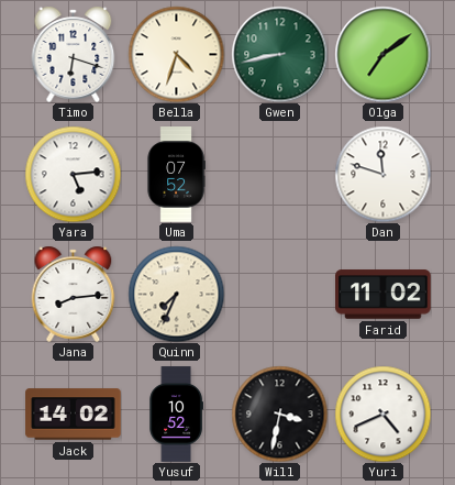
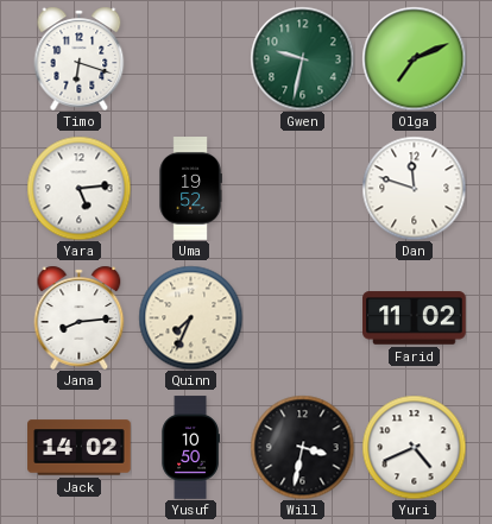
Bella: 4:33 -> none
Gwen: 8:43 -> 9:32
Olga: 7:09 -> 7:11
Uma: 07:52 -> 19:52
Yusuf: 10:52 -> 10:50
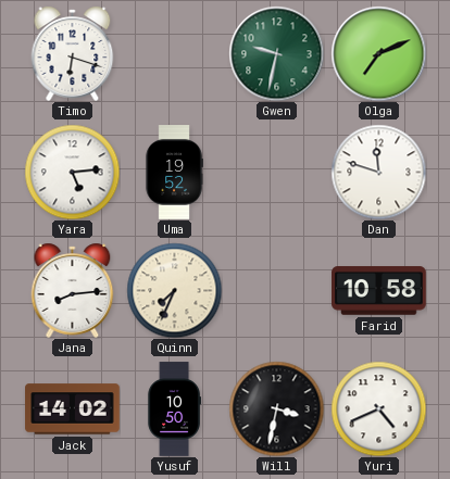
Farid: 11:02 -> 10:58
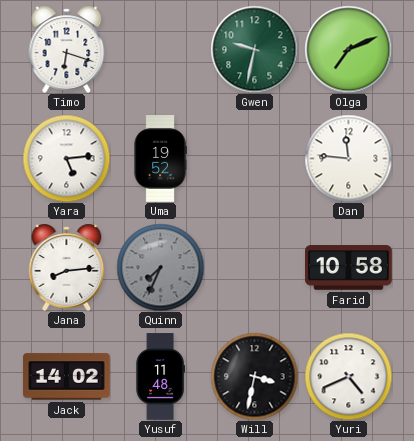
Dan: 11:48 -> 11:46
Quinn dial: cream -> grey
Yusuf: 10:50 -> 11:48
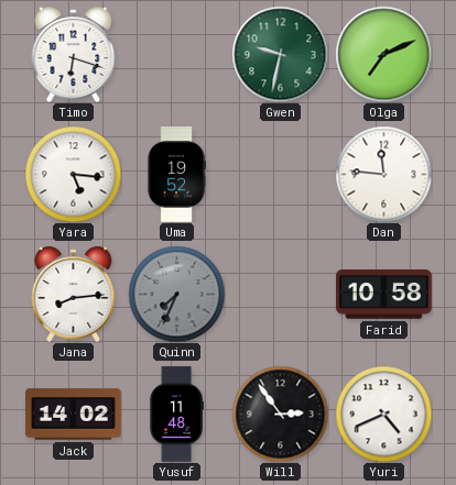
Yara: 5:14 -> 5:16
Will: 3:32 -> 2:54
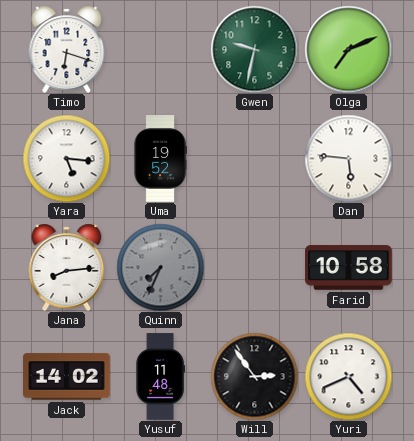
Dan: 11:46 -> 5:46
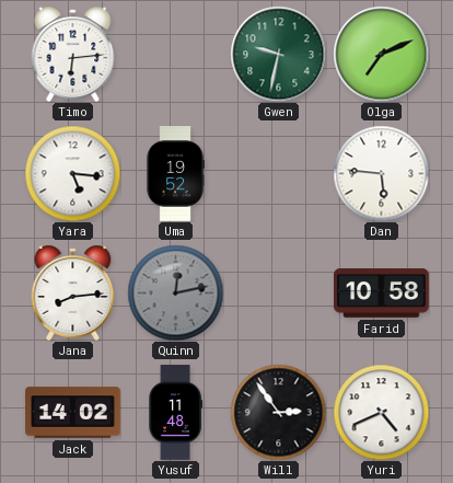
Timo: 6:18 -> 6:14
Quinn: 7:34 -> 12:13
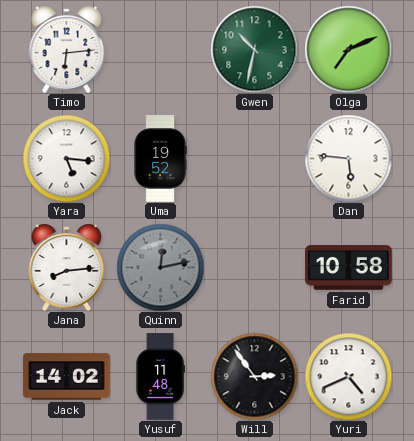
Gwen: 9:32 -> 10:32
